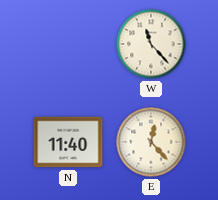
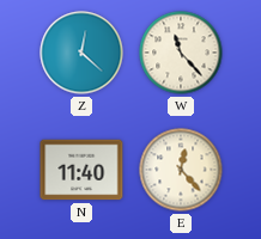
Z: none -> 12:22
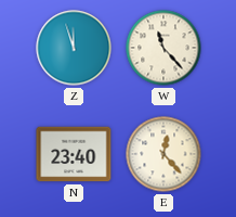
Z: 12:22 -> 11:57
N: 11:40 -> 23:40
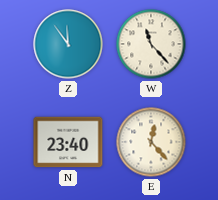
Z: 11:57 -> 11:54
